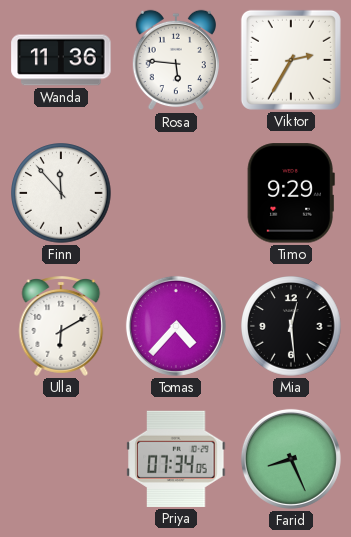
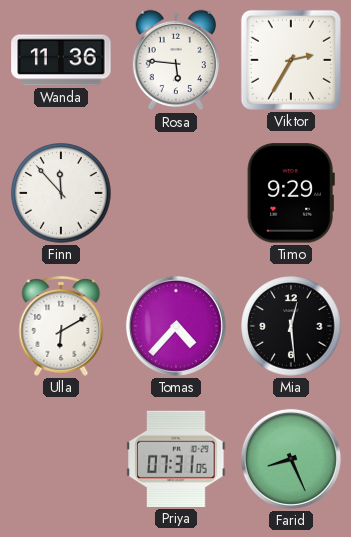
Priya: 07:34 -> 07:31
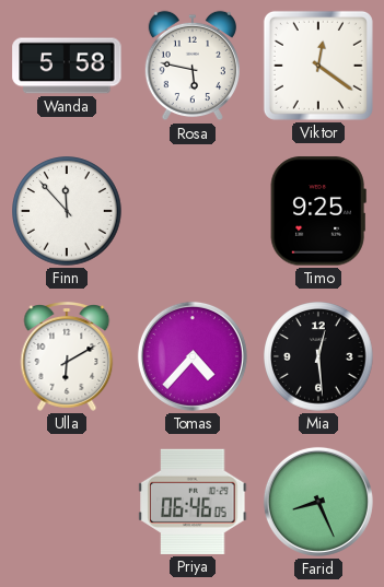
Wanda: 11:36 -> 5:58
Rosa: 5:46 -> 5:47
Viktor: 2:35 -> 12:21
Timo: 9:29 -> 9:25
Priya: 07:31 -> 06:46
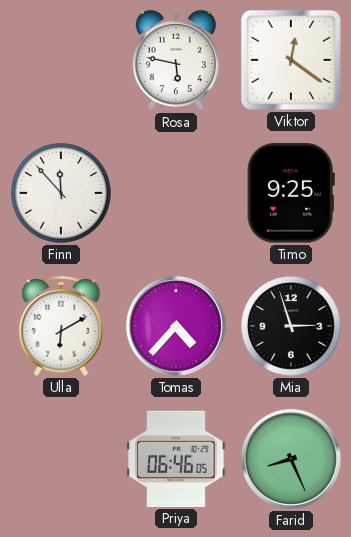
Wanda: 5:58 -> none
Mia: 12:29 -> 2:57
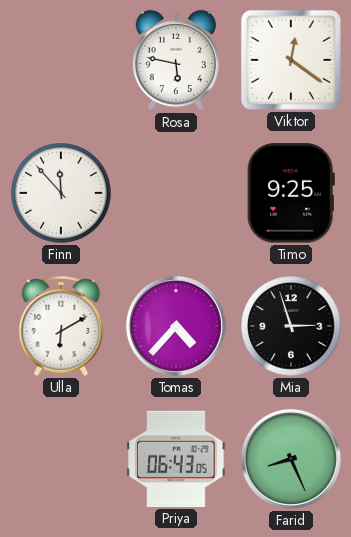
Priya: 06:46 -> 06:43
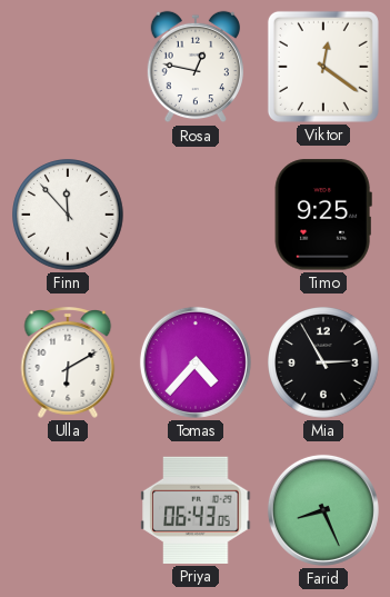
Rosa: 5:47 -> 12:47
Mia: 2:57 -> 2:55
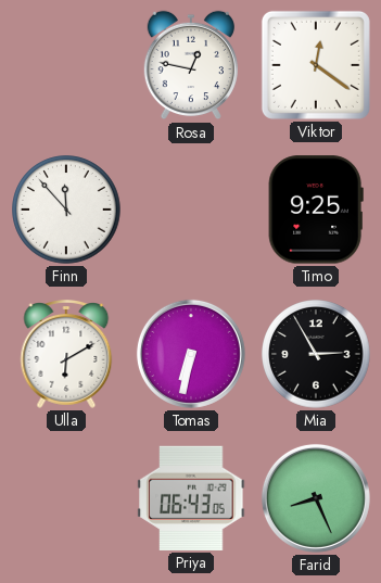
Tomas: 4:37 -> 6:32
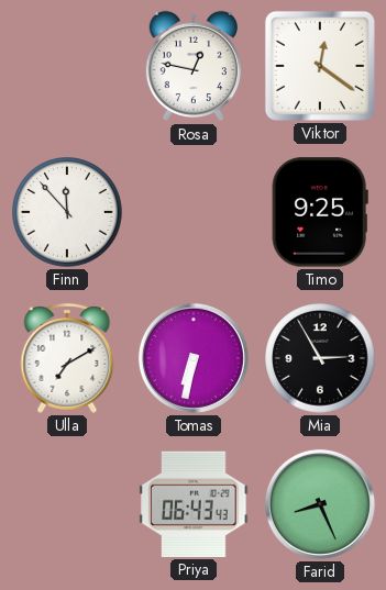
Ulla: 6:10 -> 7:10
Priya: 06:43:05 -> 06:43:43
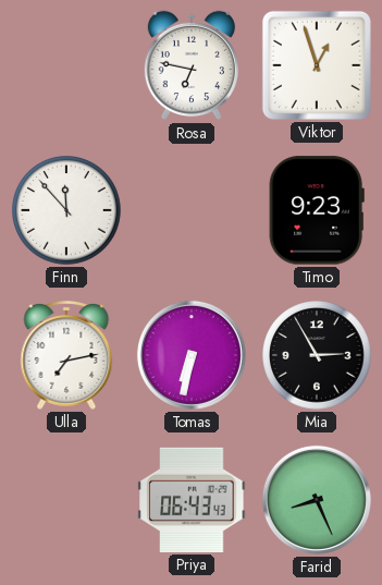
Rosa: 12:47 -> 6:47
Viktor: 12:21 -> 12:57
Timo: 9:25 -> 9:23
Ulla: 7:10 -> 7:13
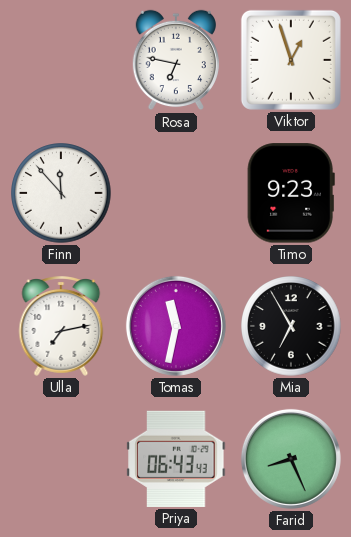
Tomas: 6:32 -> 11:32
Mia: 2:55 -> 6:55
